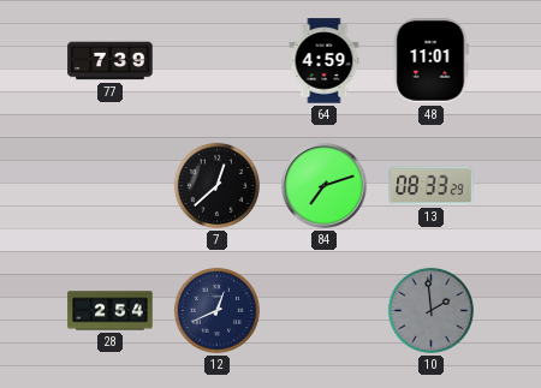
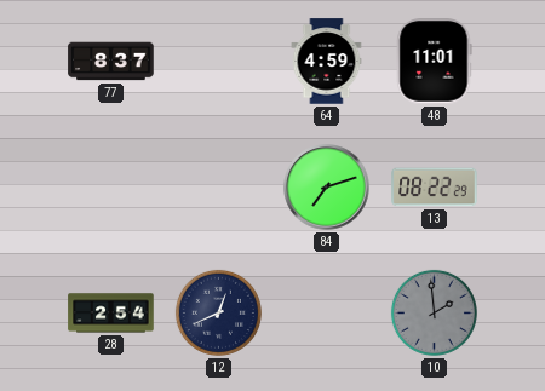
77: 7:39 -> 8:37
7: 12:38 -> none
13: 08:33 -> 08:22
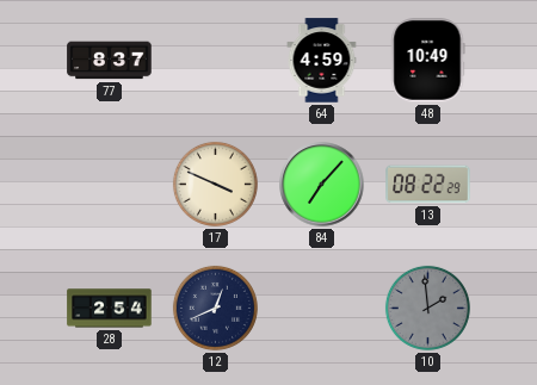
48: 11:01 -> 10:49
17: none -> 3:49
84: 7:12 -> 7:07
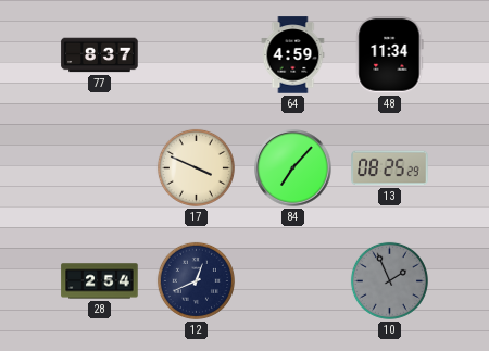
48: 10:49 -> 11:34
13: 08:22 -> 08:25
10: 1:59 -> 1:56
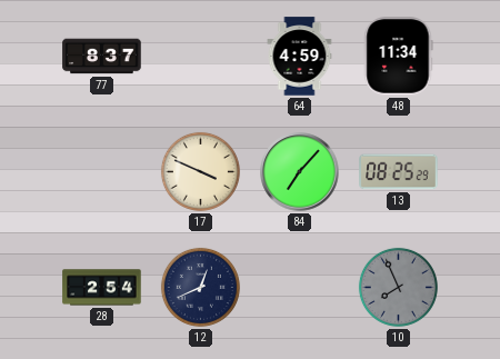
10: 1:56 -> 7:56
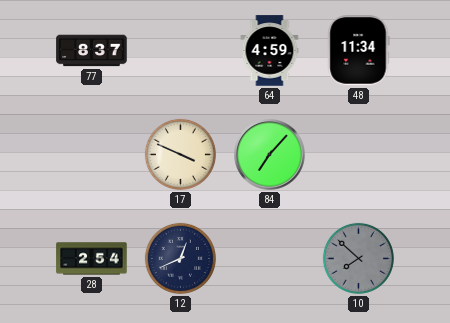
13: 08:25 -> none
10: 7:56 -> 7:52
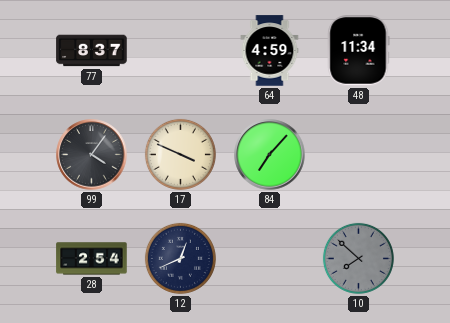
99: none -> 4:06
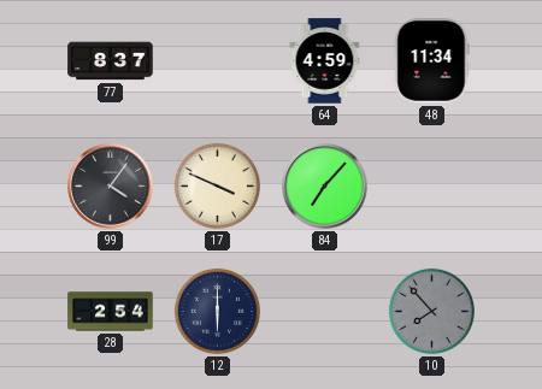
12: 12:41 -> 6:00
10: 7:52 -> 7:53
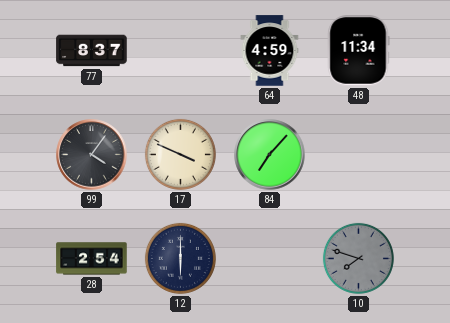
10: 7:53 -> 7:48
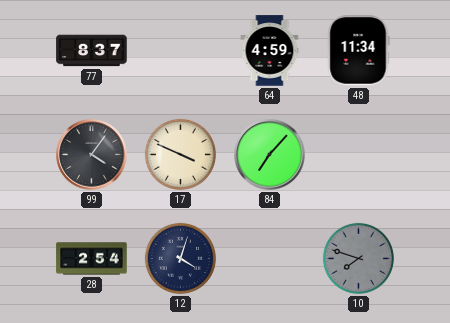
12: 6:00 -> 4:03
